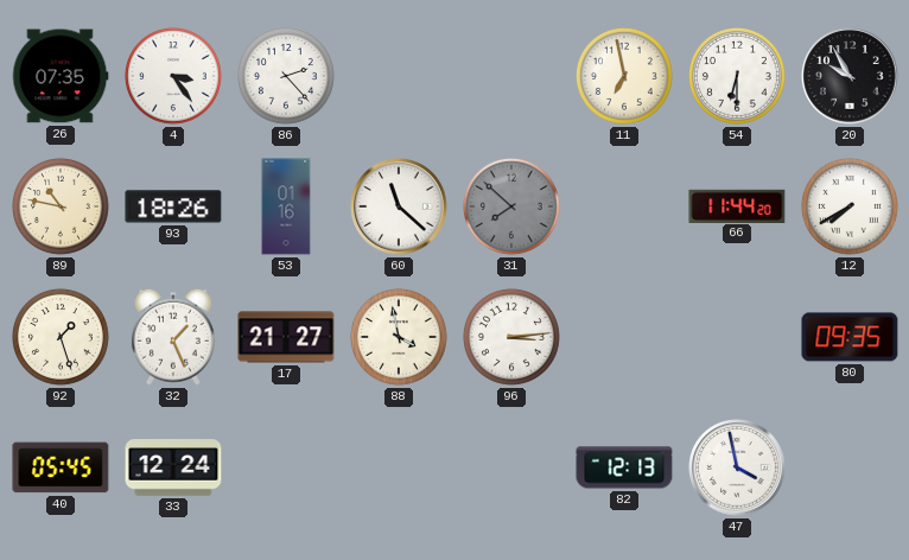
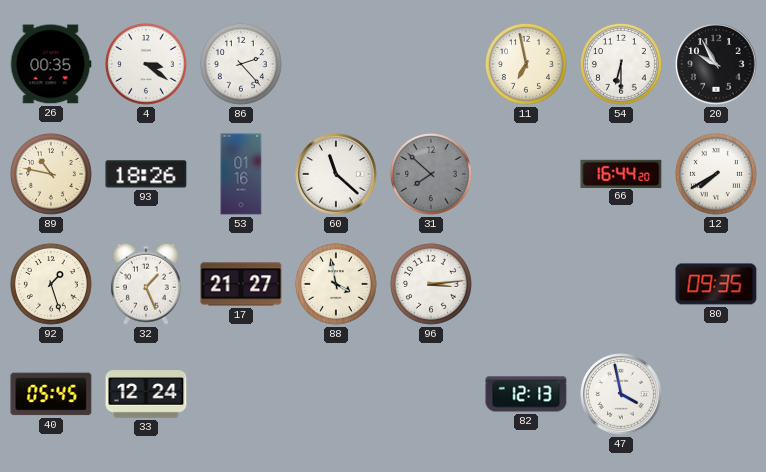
26: 07:35 -> 00:35
4: 3:24 -> 3:21
66: 11:44 -> 16:44
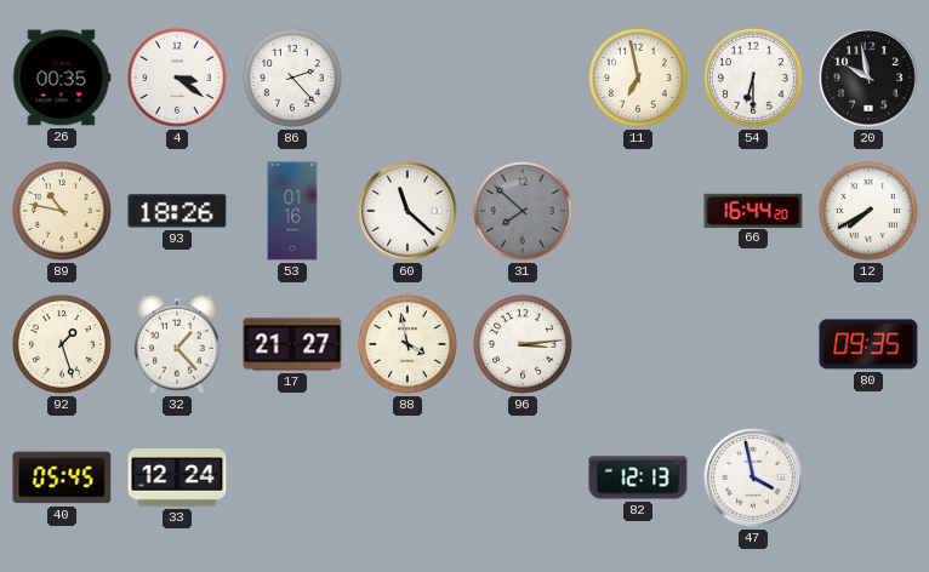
20: 9:55 -> 9:58
32: 1:26 -> 1:23
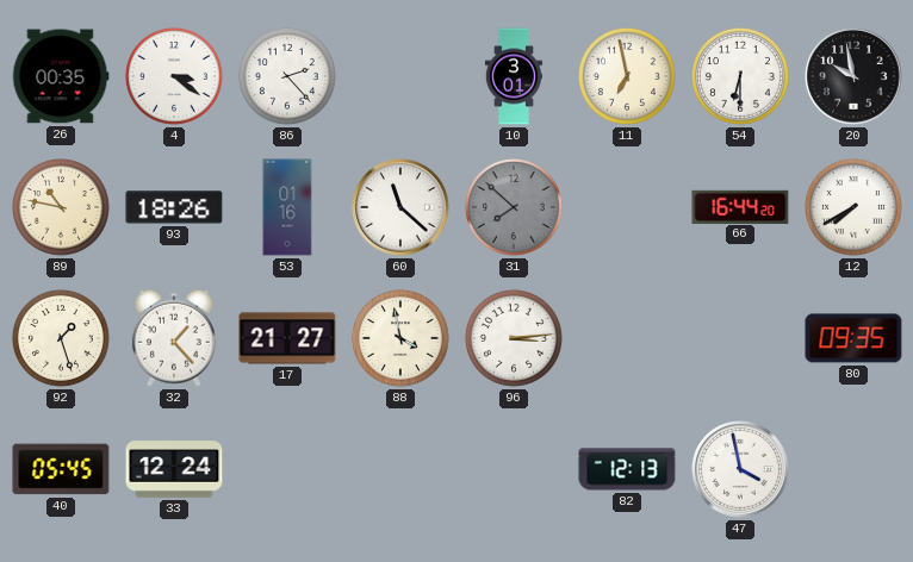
10: none -> 3:01
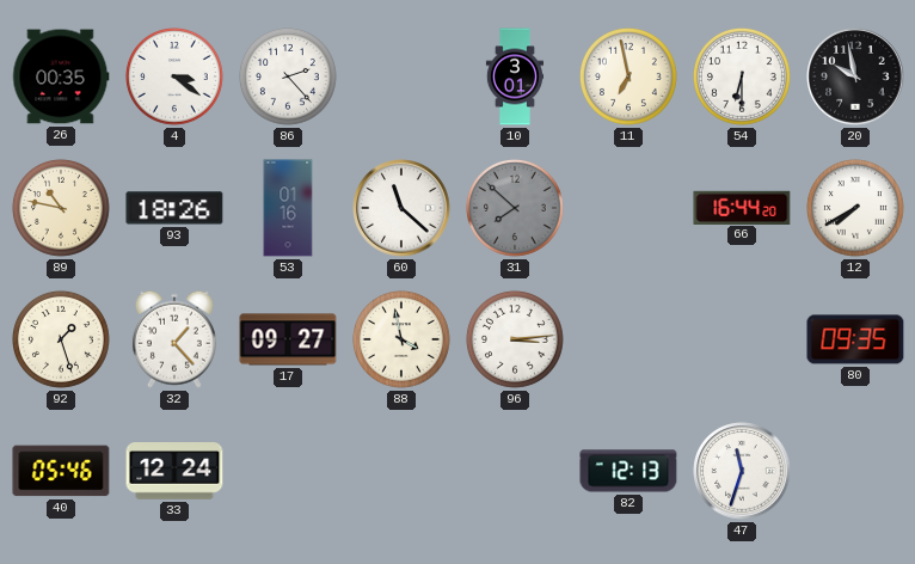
17: 21:27 -> 09:27
40: 05:45 -> 05:46
47: 3:58 -> 11:33
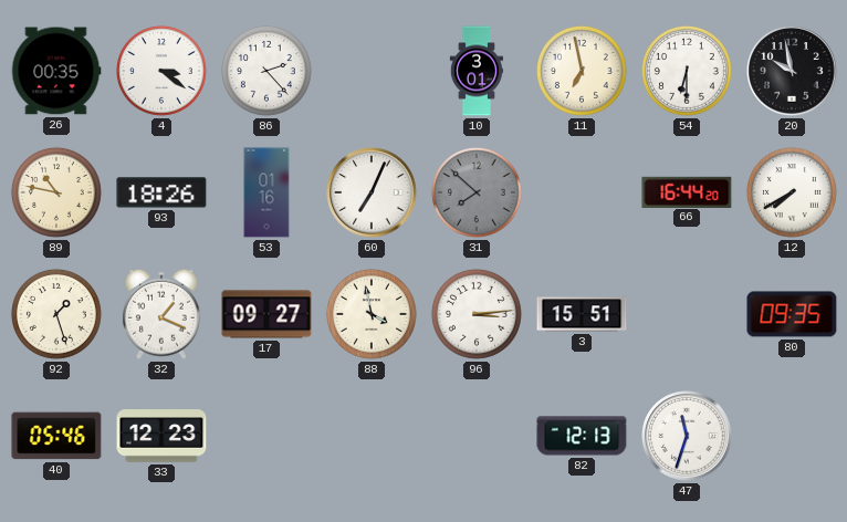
60: 11:22 -> 7:04
32: 1:23 -> 1:19
3: none -> 15:51
33: 12:24 -> 12:23
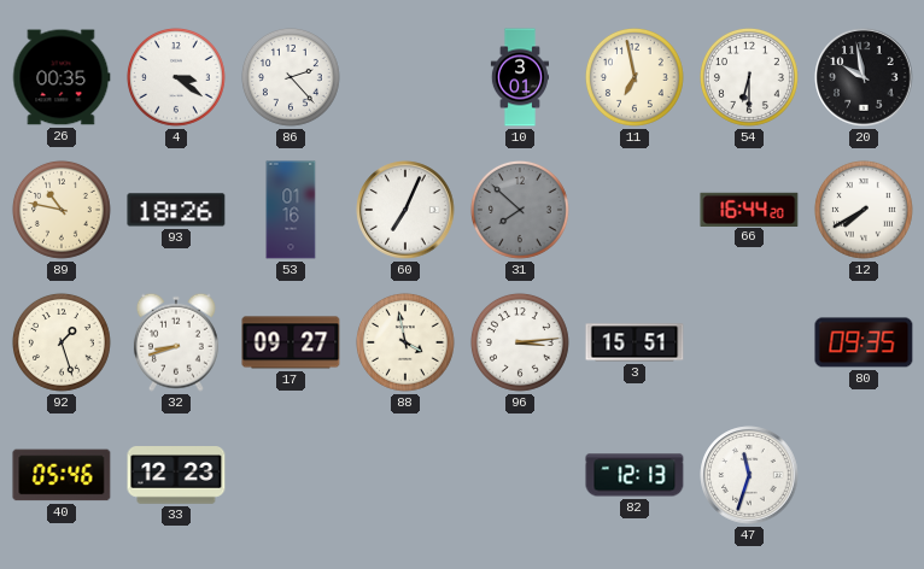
32: 1:19 -> 8:42
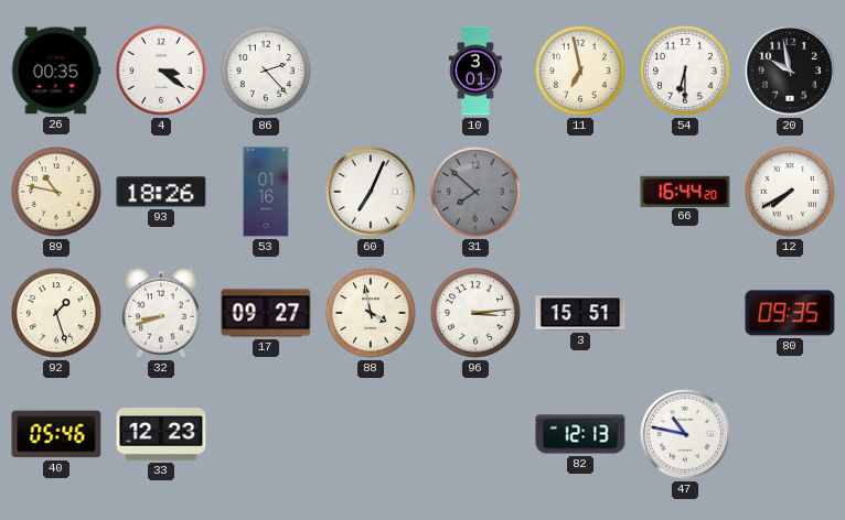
47: 11:33 -> 10:47
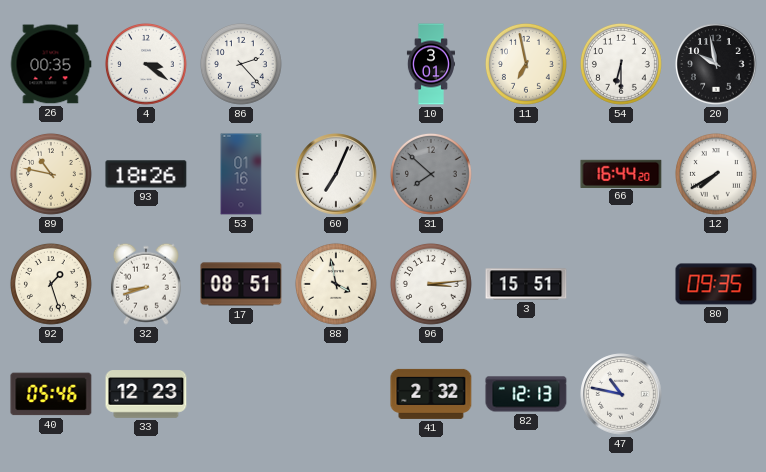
17: 09:27 -> 08:51
41: none -> 2:32
